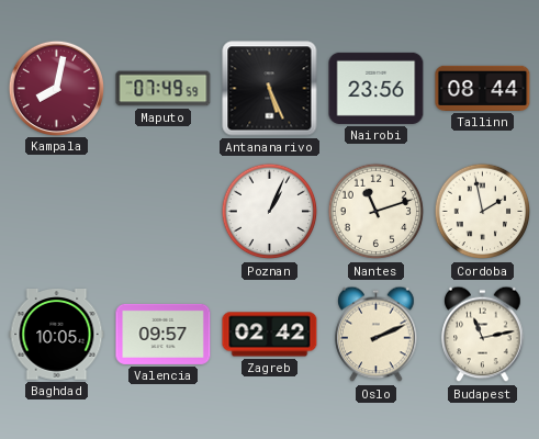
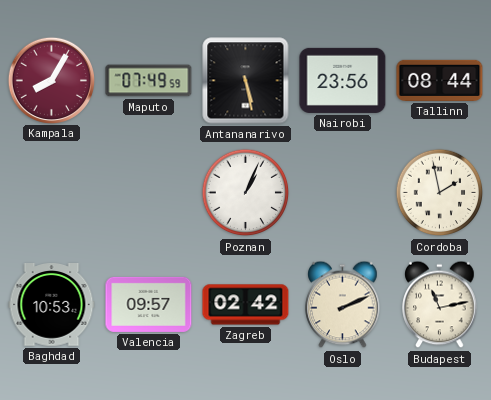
Kampala: 8:02 -> 8:05
Antananarivo: 5:26 -> 5:28
Nantes: 11:12 -> none
Baghdad: 10:05 -> 10:53
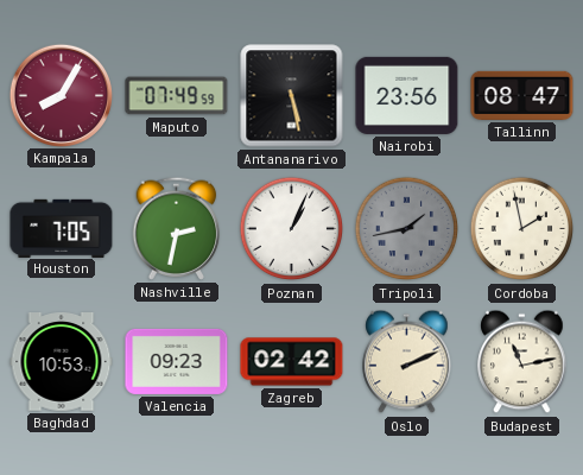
Tallinn: 08:44 -> 08:47
Houston: none -> 7:05
Nashville: none -> 2:32
Tripoli: none -> 1:43
Valencia: 09:57 -> 09:23
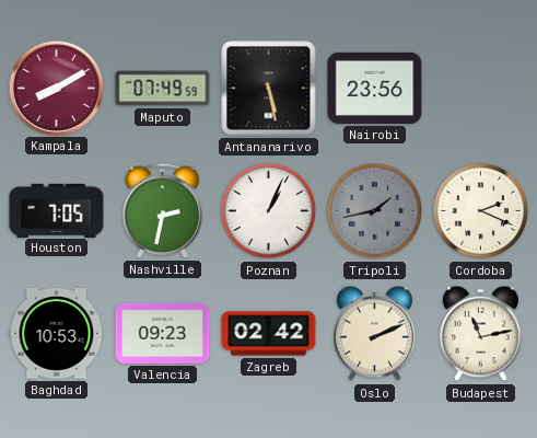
Kampala: 8:05 -> 8:10
Tallinn: 08:47 -> none
Cordoba: 1:58 -> 2:19
